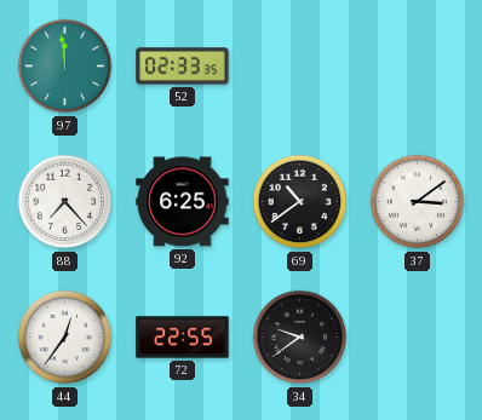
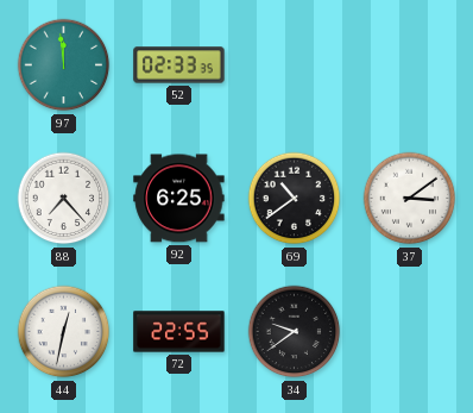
44: 12:36 -> 12:32
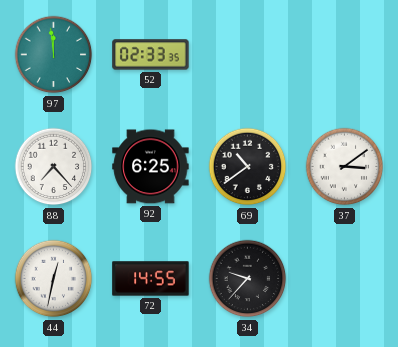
72: 22:55 -> 14:55
34: 9:39 -> 9:37
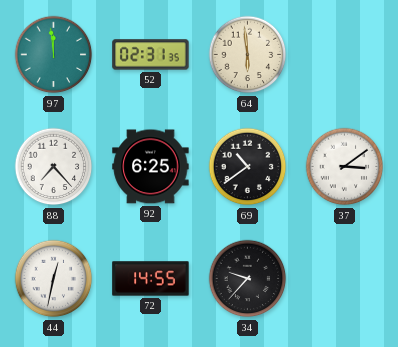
52: 02:33 -> 02:31
64: none -> 5:59
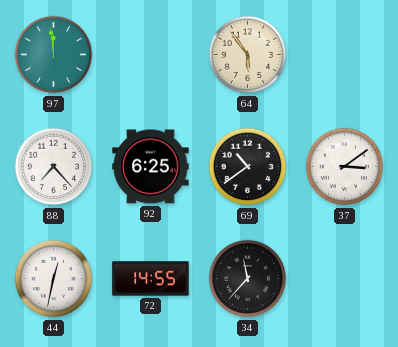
52: 02:31 -> none
64: 5:59 -> 5:54
34: 9:37 -> 11:37
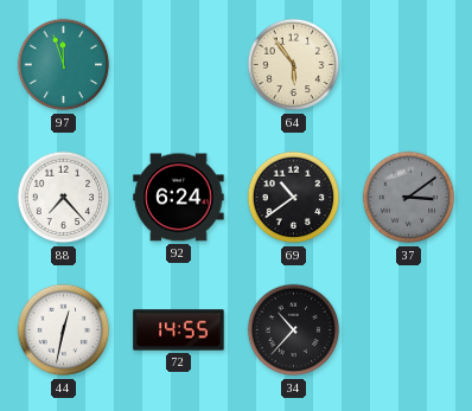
97: 11:59 -> 11:57
92: 6:25 -> 6:24
37 dial: white -> grey
34: 11:37 -> 10:37
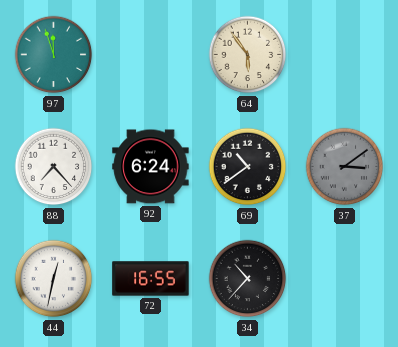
72: 14:55 -> 16:55
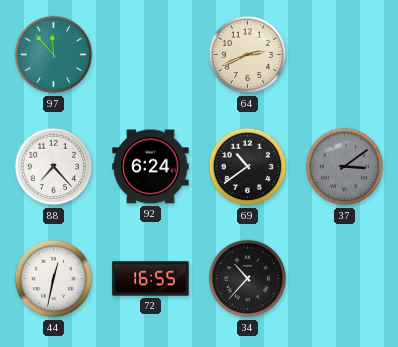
97: 11:57 -> 11:53
64: 5:54 -> 2:41
